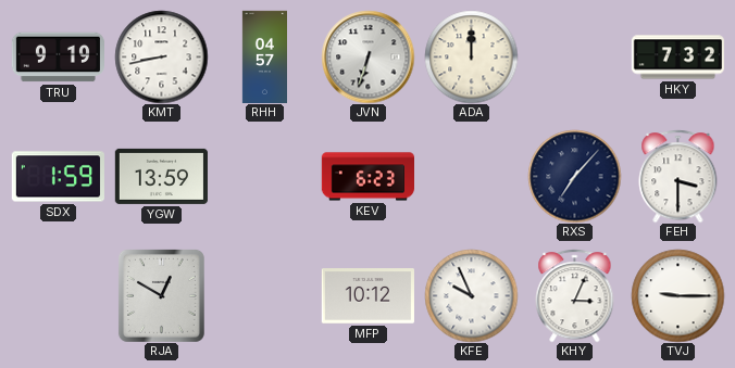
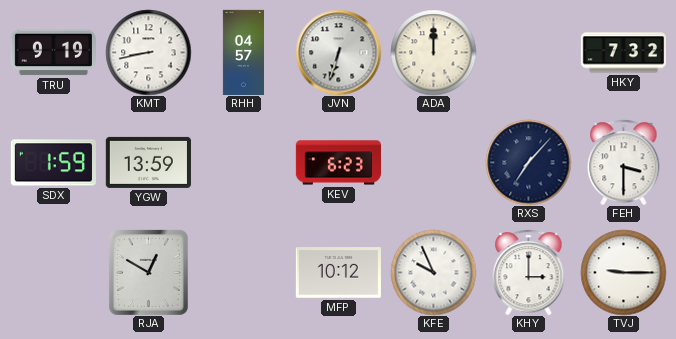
KHY: 3:04 -> 3:00
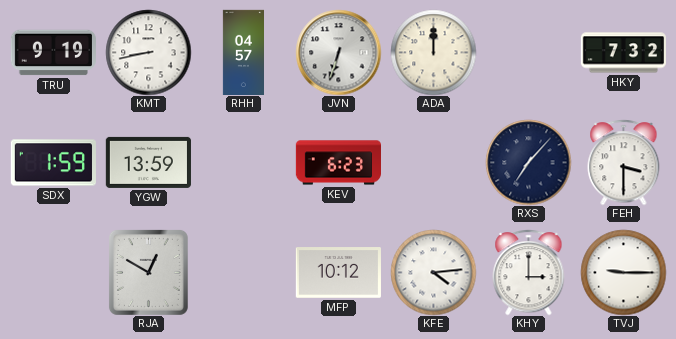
KFE: 9:56 -> 4:14
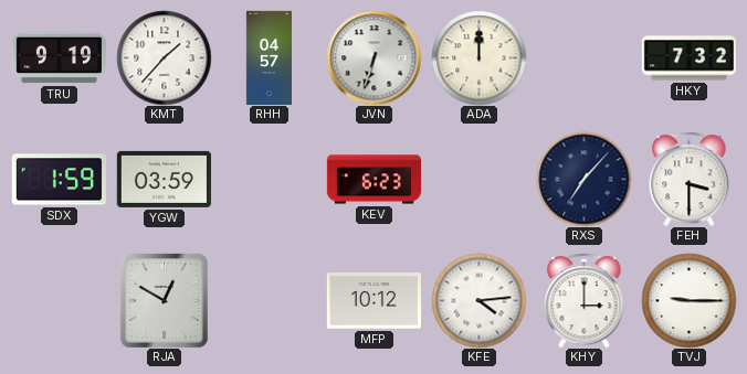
KMT: 8:43 -> 1:37
YGW: 13:59 -> 03:59
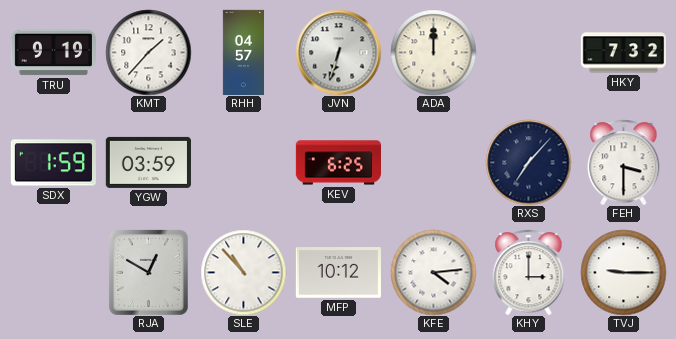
KEV: 6:23 -> 6:25
SLE: none -> 10:53
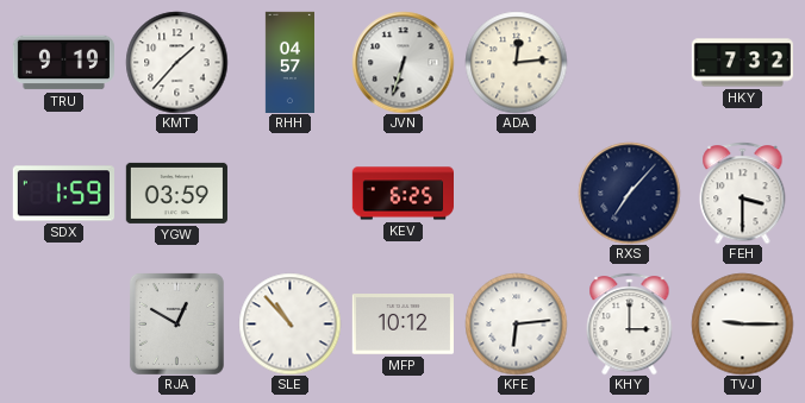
ADA: 12:00 -> 12:14
KFE: 4:14 -> 6:14
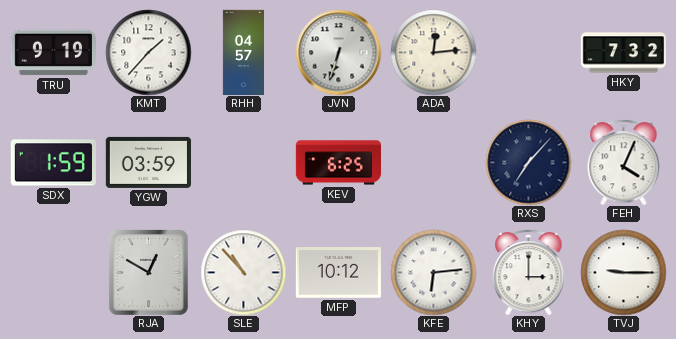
FEH: 3:30 -> 4:04
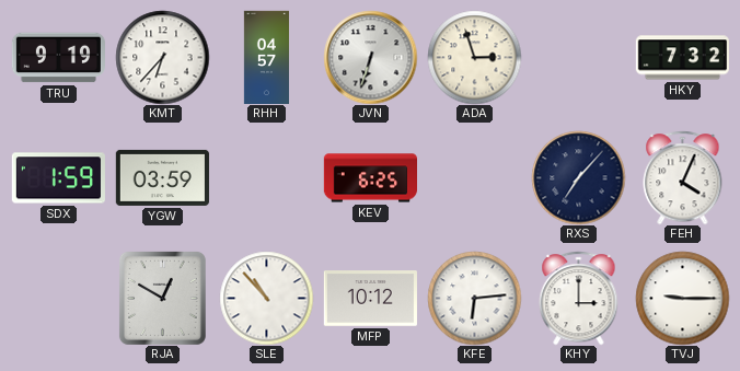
KMT: 1:37 -> 6:37
ADA: 12:14 -> 2:57
